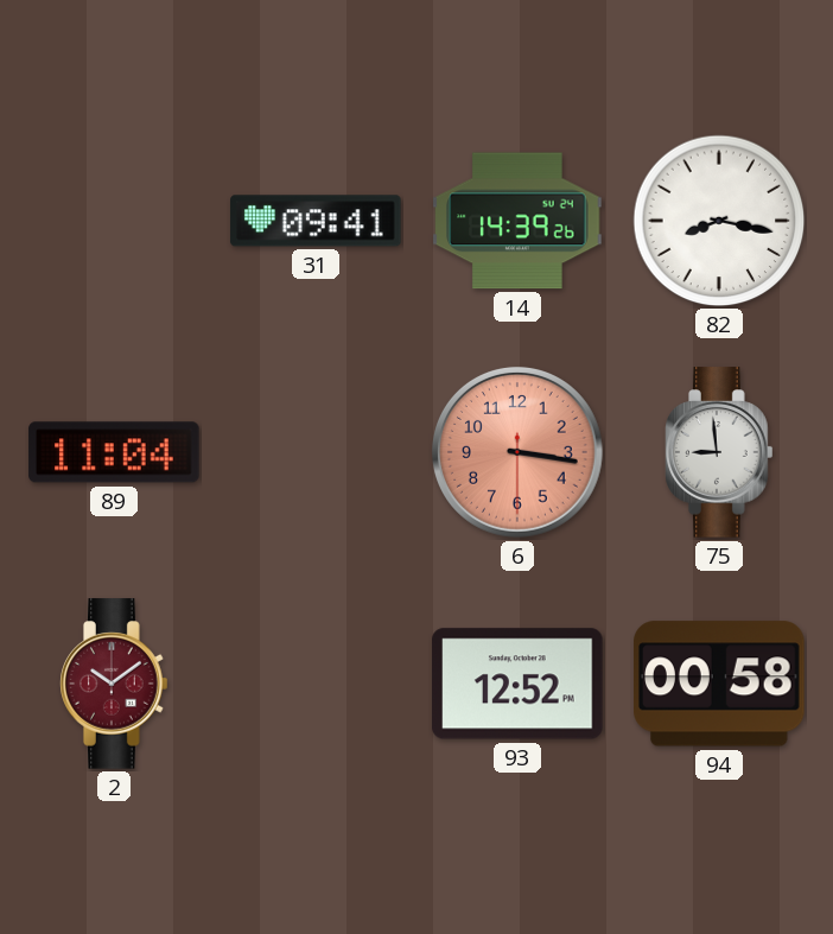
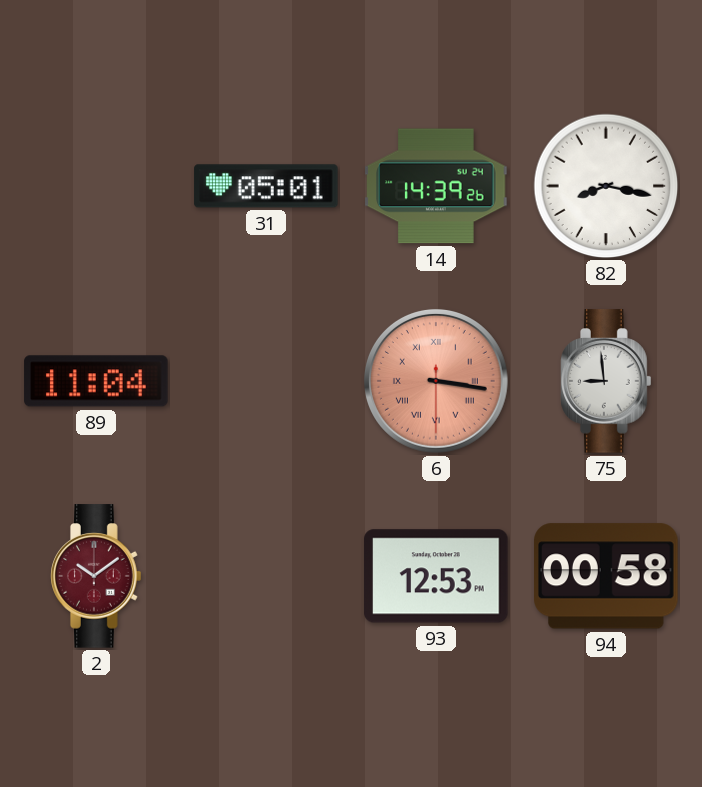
31: 09:41 -> 05:01
6 numerals: Arabic -> Roman
93: 12:52 -> 12:53
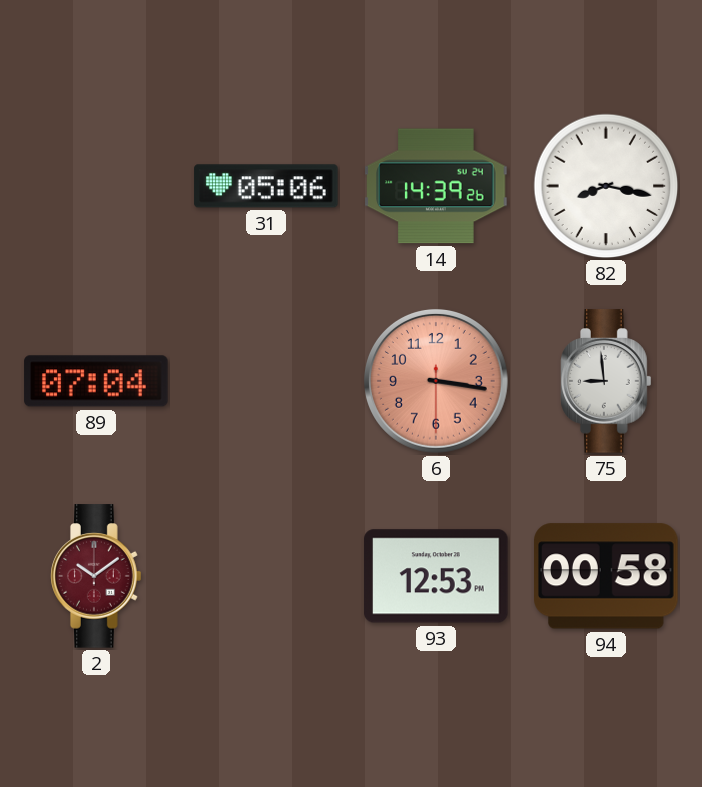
31: 05:01 -> 05:06
89: 11:04 -> 07:04
6 numerals: Roman -> Arabic
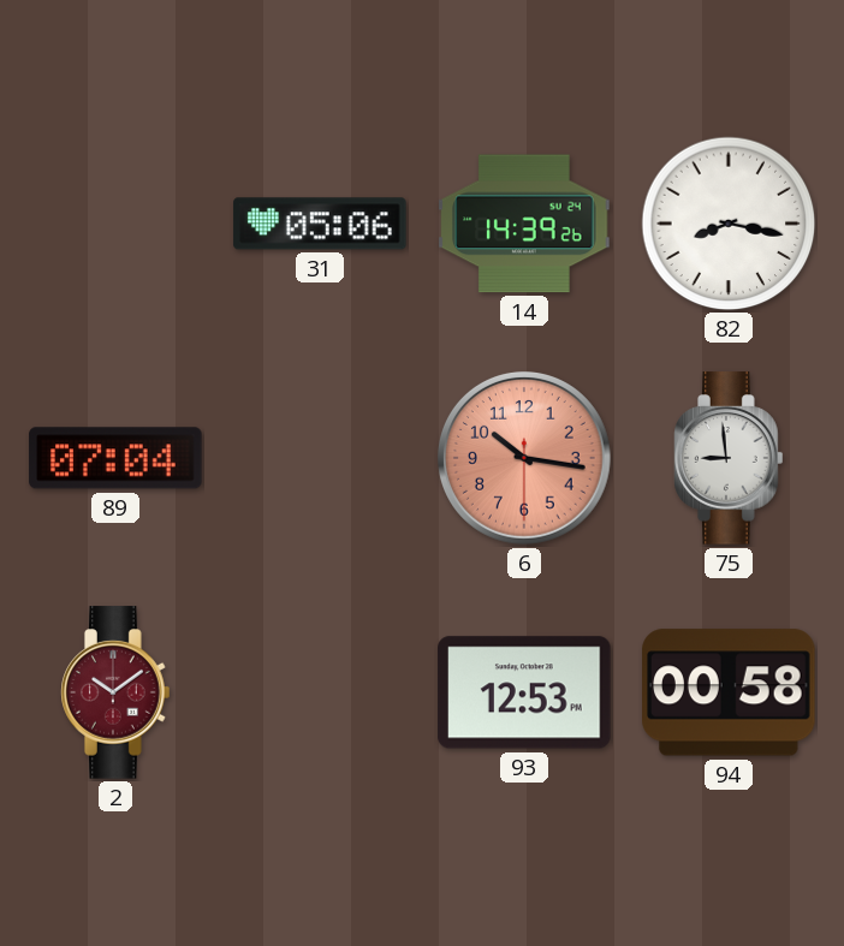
6: 3:16 -> 10:16
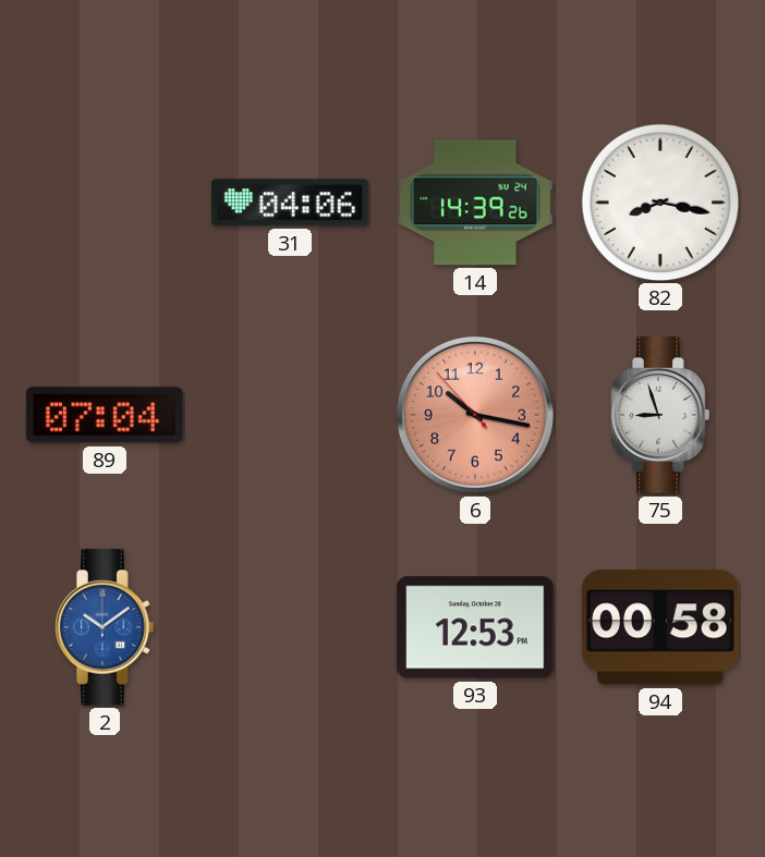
31: 05:06 -> 04:06
6: 10:16:30 -> 10:16:53
75: 8:59 -> 8:57
2 dial: burgundy -> blue
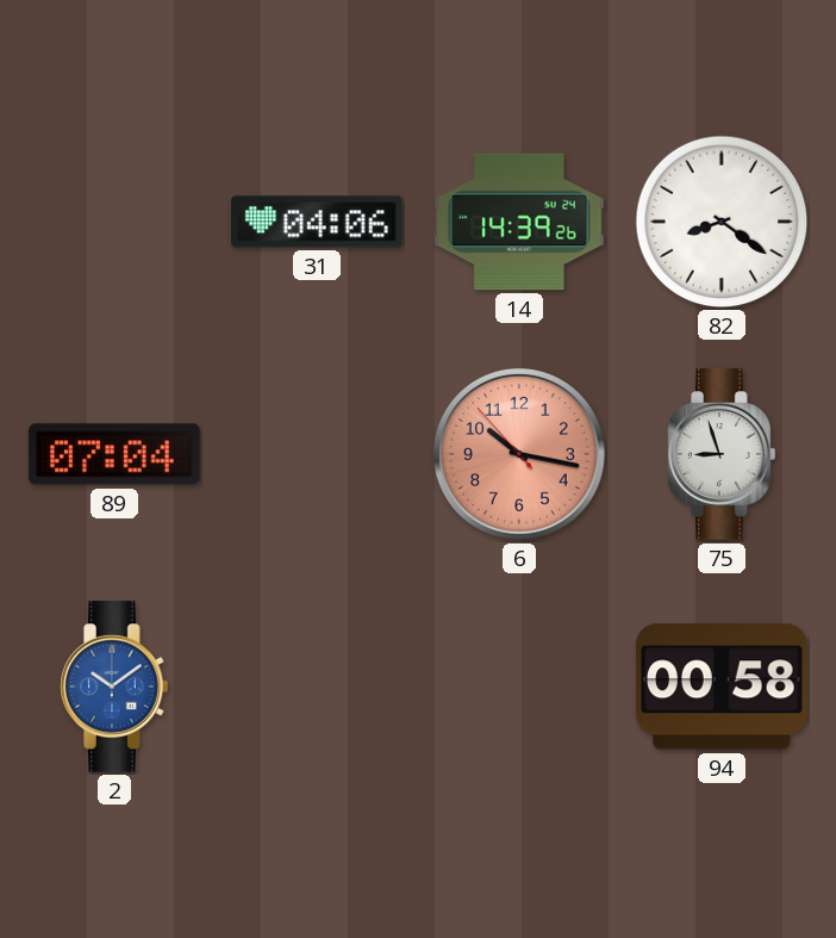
82: 8:17 -> 8:21
93: 12:53 -> none
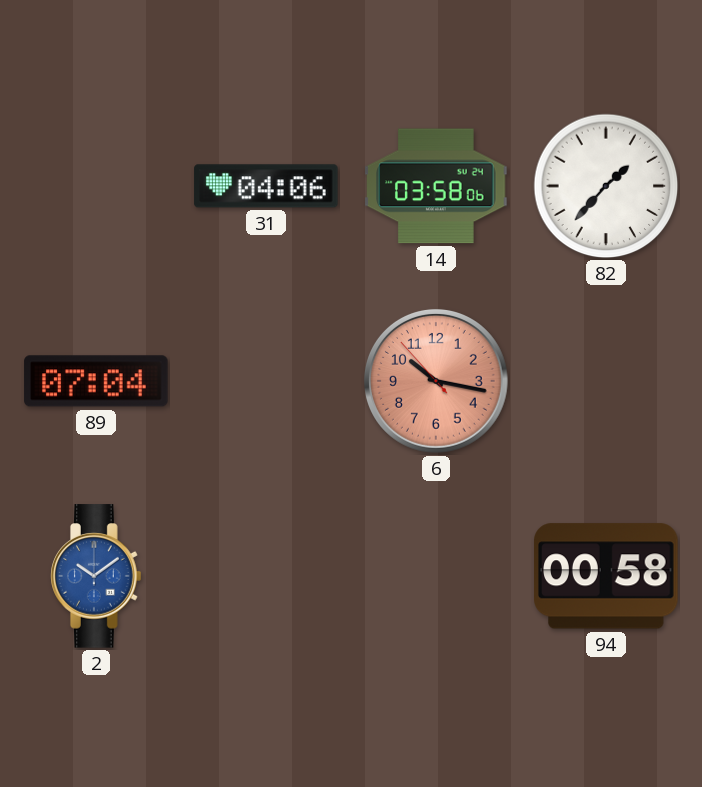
14: 14:39 -> 03:58
82: 8:21 -> 1:37
75: 8:57 -> none
